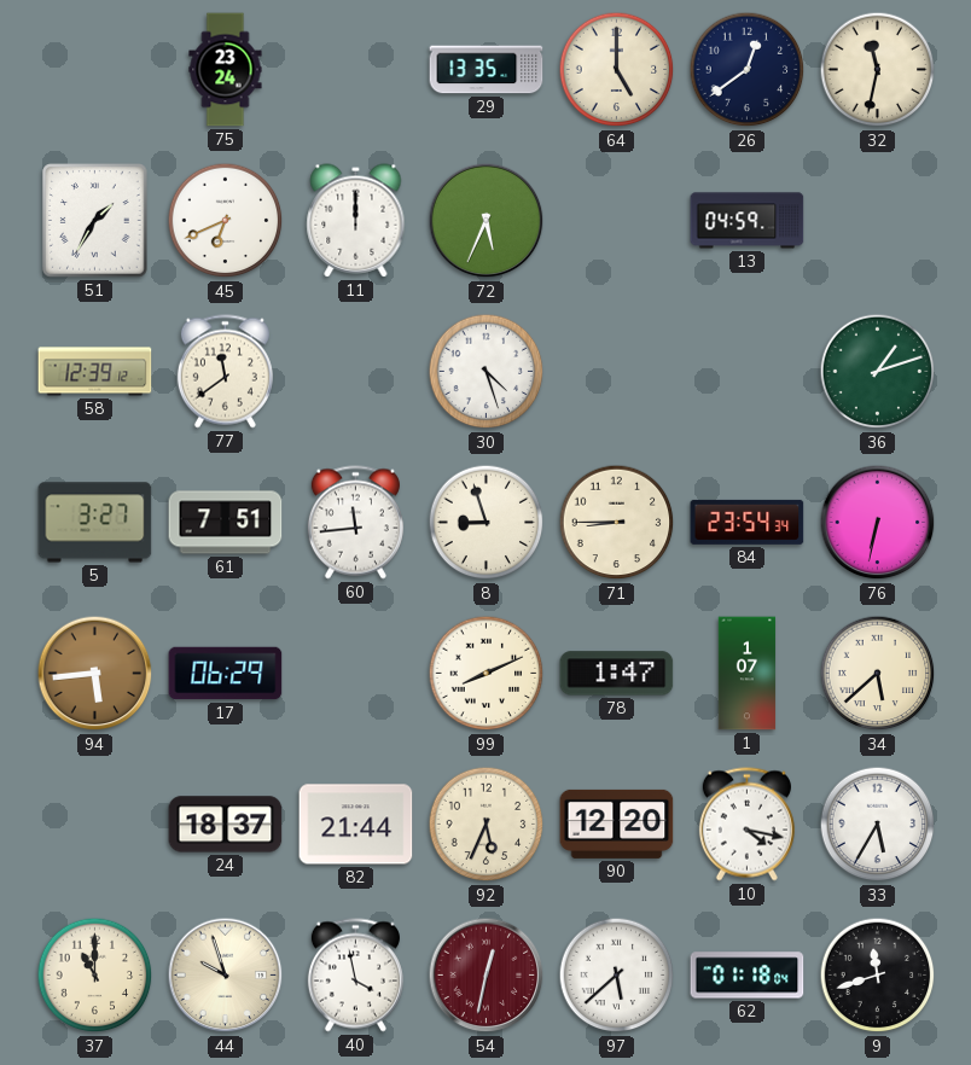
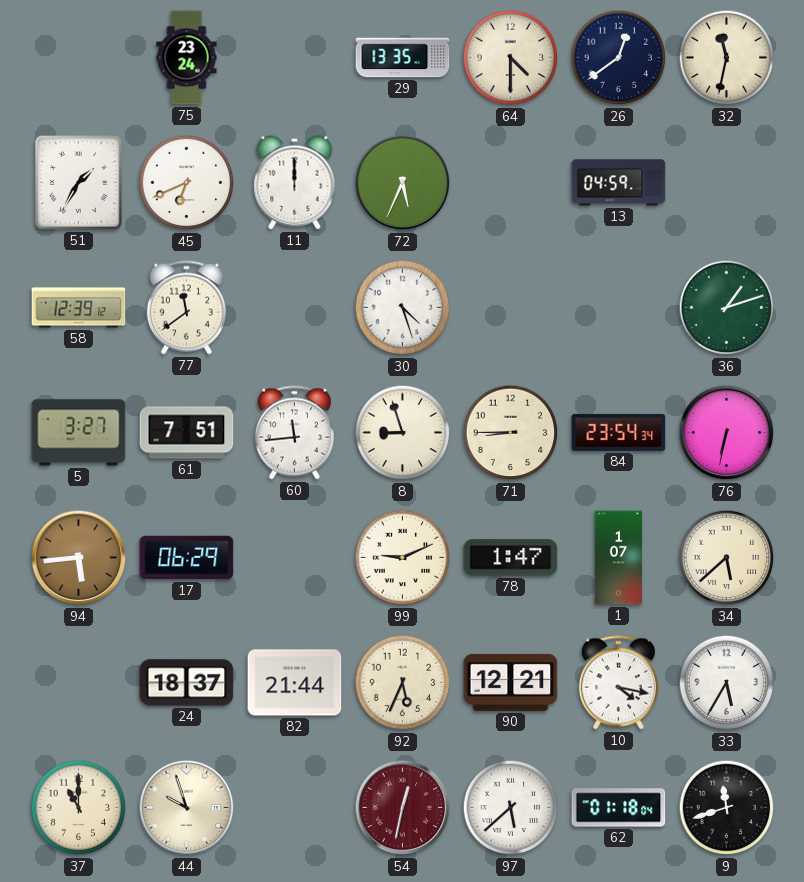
64: 5:00 -> 4:30
99: 8:11 -> 9:11
90: 12:20 -> 12:21
40: 3:58 -> none
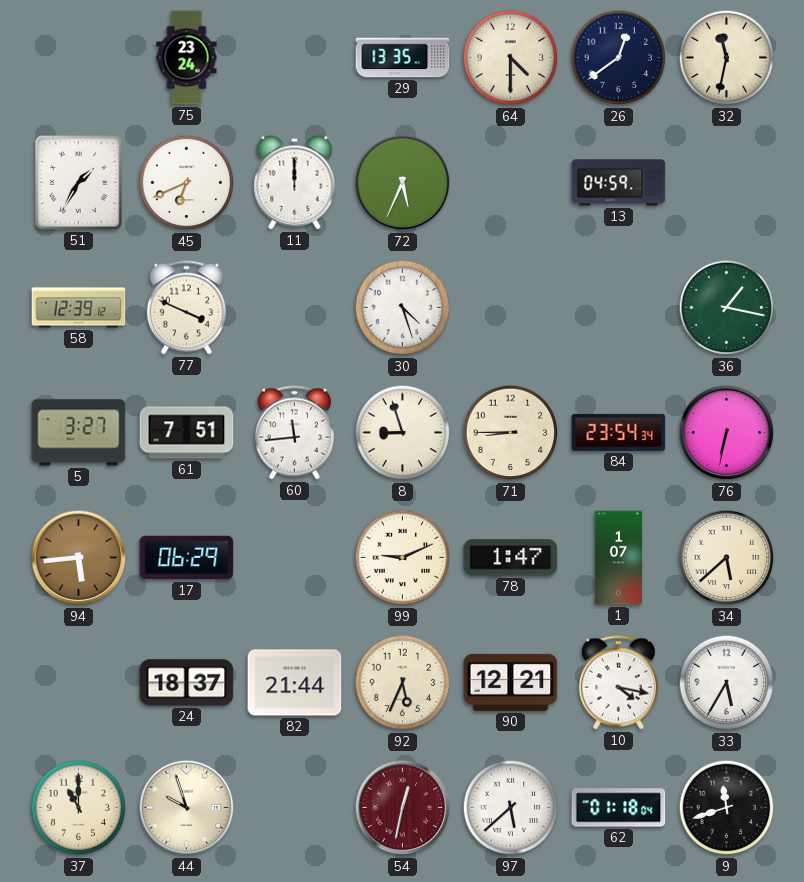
77: 11:39 -> 3:49
36: 1:12 -> 1:17
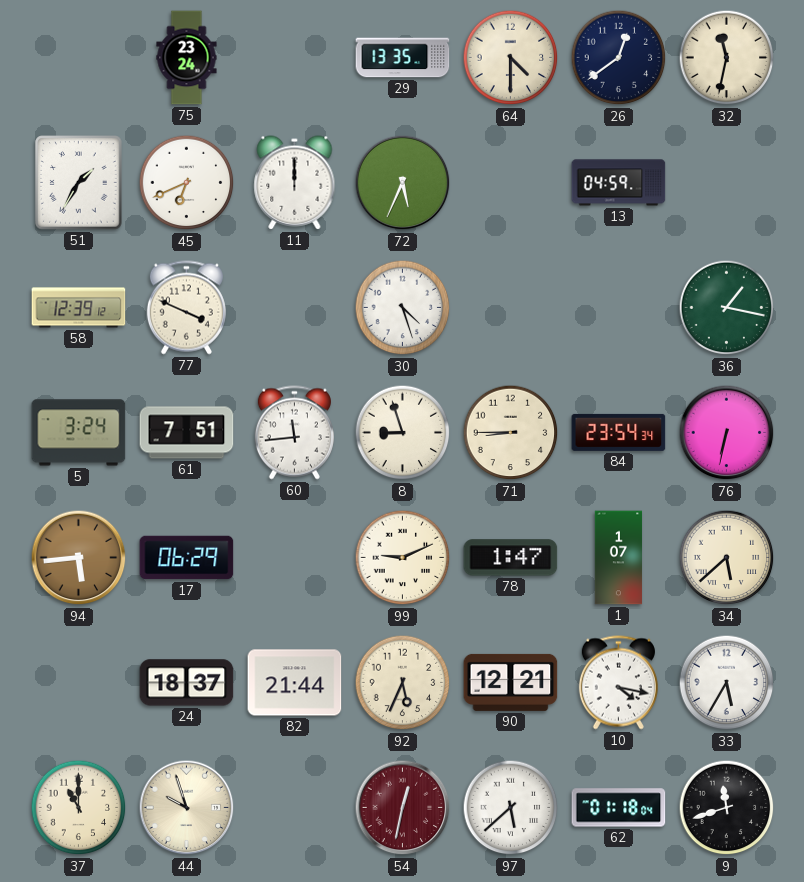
5: 3:27 -> 3:24
